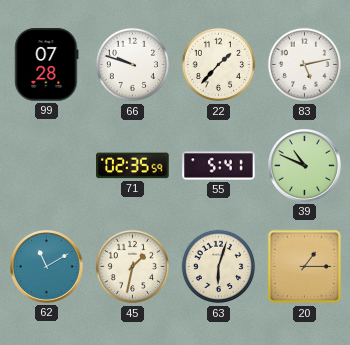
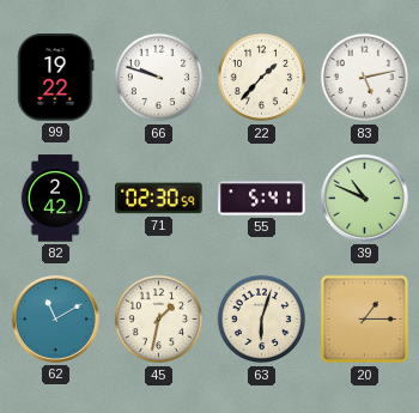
99: 07:28 -> 19:22
82: none -> 2:42
71: 02:35 -> 02:30
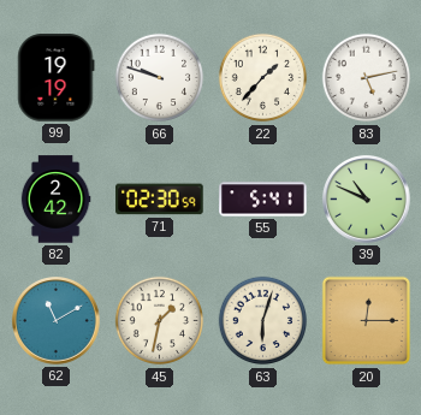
99: 19:22 -> 19:19
20: 1:15 -> 12:15
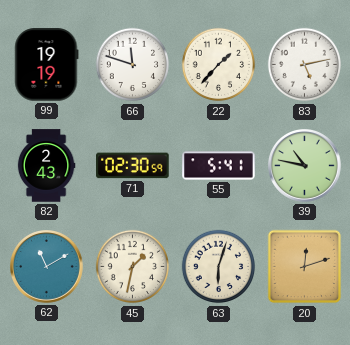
66: 9:48 -> 11:48
82: 2:42 -> 2:43
39: 10:49 -> 10:47
20: 12:15 -> 12:12
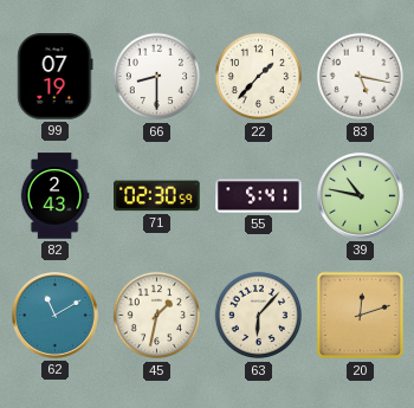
99: 19:19 -> 07:19
66: 11:48 -> 8:30
83: 5:13 -> 5:17
63: 6:03 -> 6:07
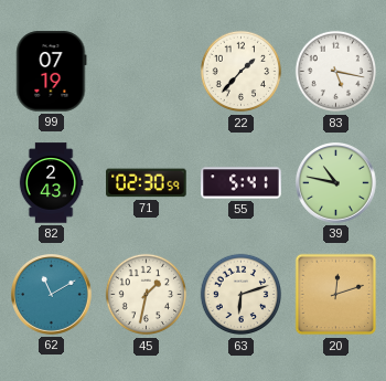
66: 8:30 -> none
63: 6:07 -> 6:12
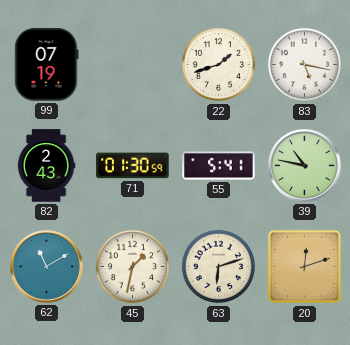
22: 1:37 -> 1:42
71: 02:30 -> 01:30
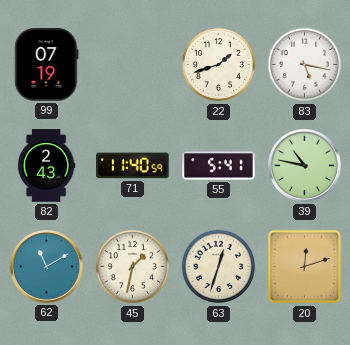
71: 01:30 -> 11:40
63: 6:12 -> 12:33
